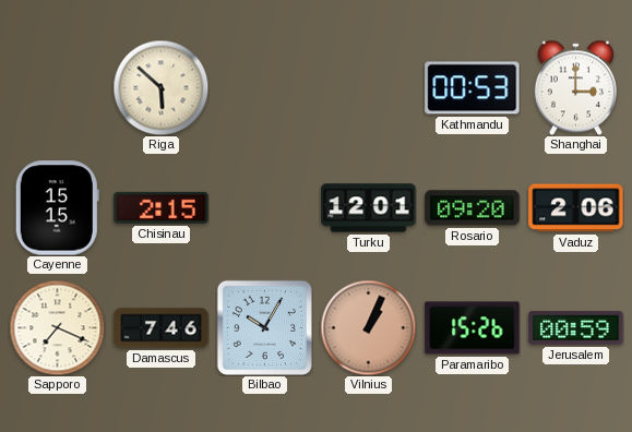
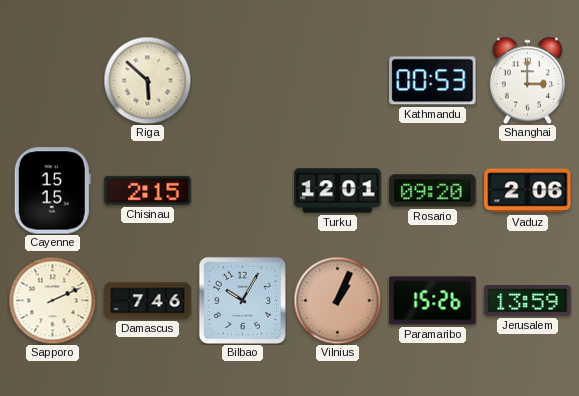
Sapporo: 7:19 -> 2:11
Jerusalem: 00:59 -> 13:59
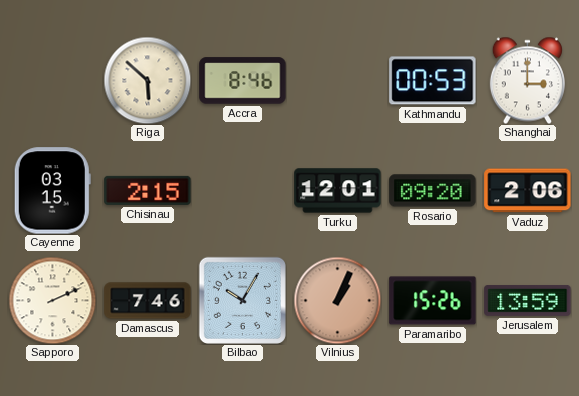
Accra: none -> 8:46
Cayenne: 15:15 -> 03:15
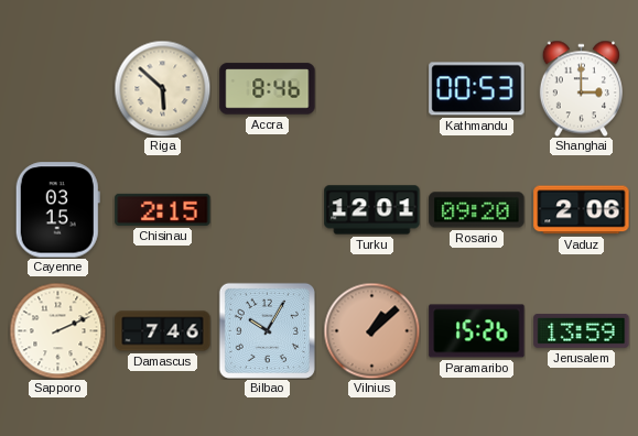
Vilnius: 1:04 -> 1:08
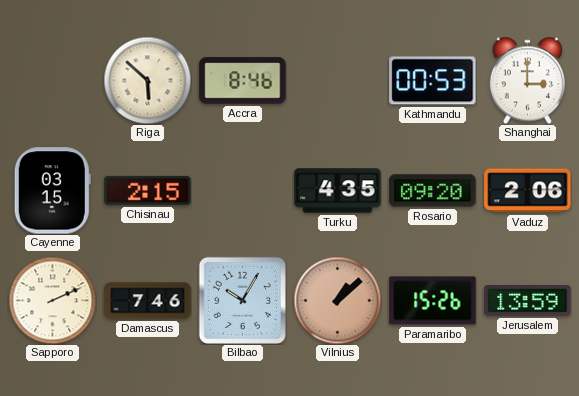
Turku: 12:01 -> 4:35
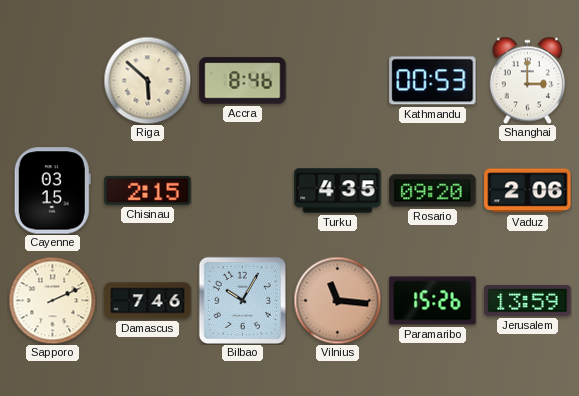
Vilnius: 1:08 -> 11:16
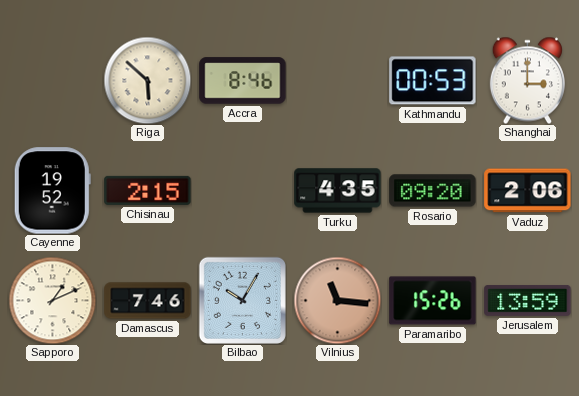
Cayenne: 03:15 -> 19:52
Sapporo: 2:11 -> 1:11
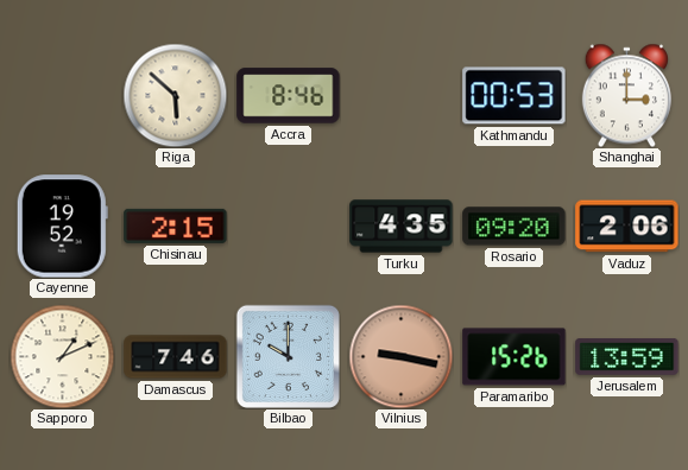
Bilbao: 10:05 -> 10:00
Vilnius: 11:16 -> 9:17
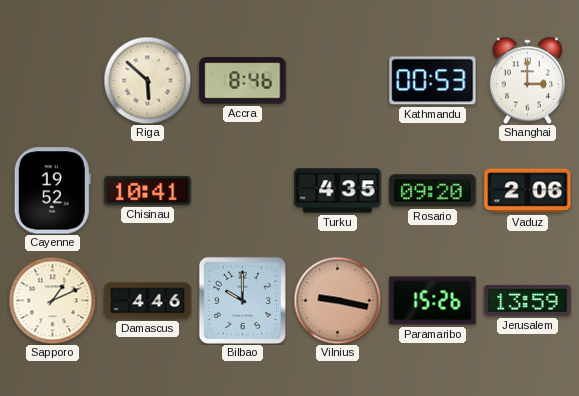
Chisinau: 2:15 -> 10:41
Damascus: 7:46 -> 4:46
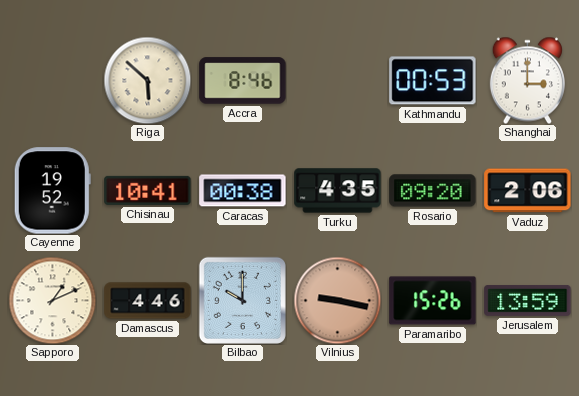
Caracas: none -> 00:38
